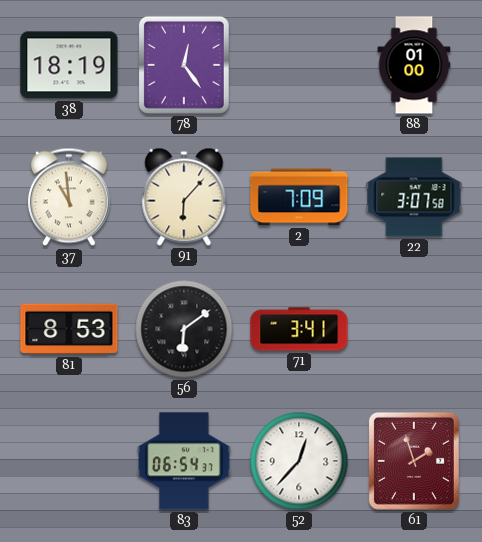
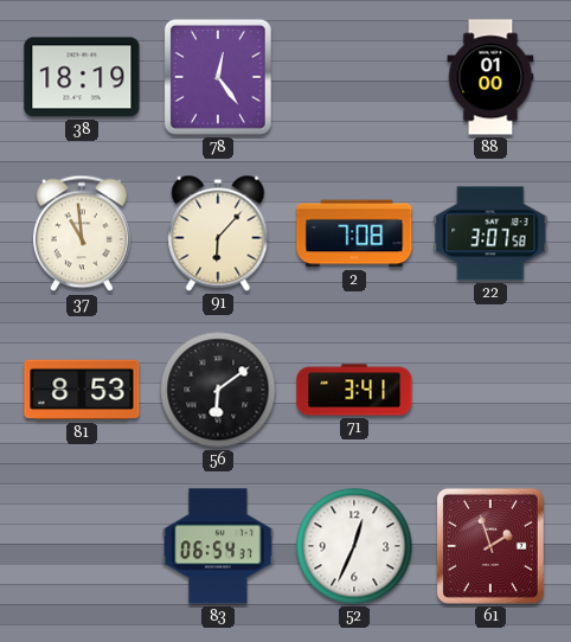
2: 7:09 -> 7:08
52: 12:37 -> 12:34
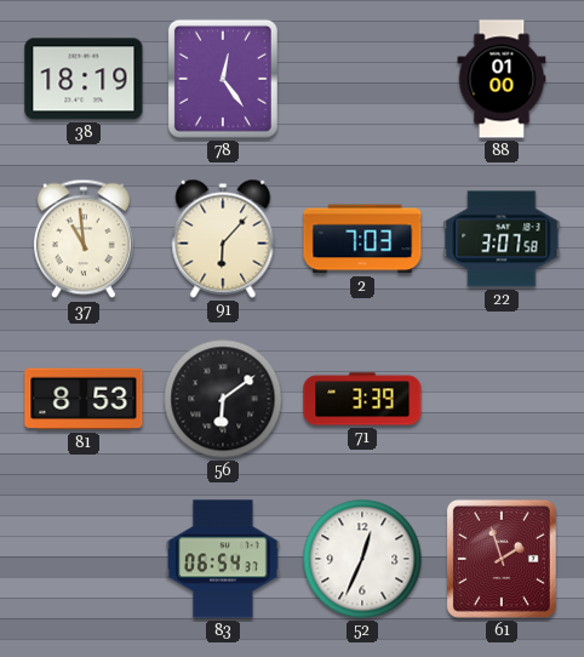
2: 7:08 -> 7:03
71: 3:41 -> 3:39
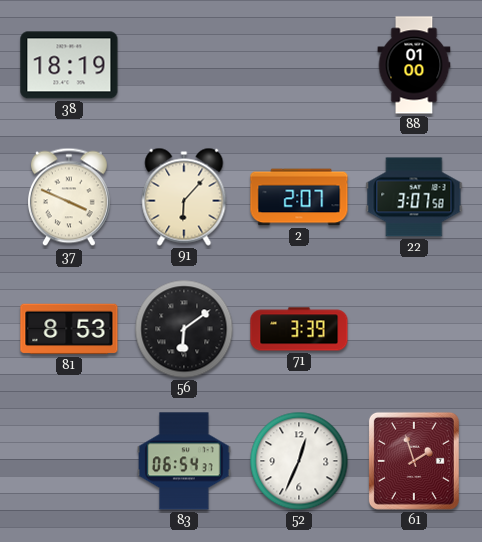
78: 12:24 -> none
37: 10:59 -> 3:49
2: 7:03 -> 2:07
